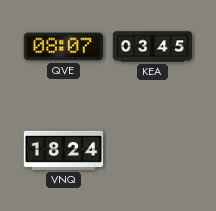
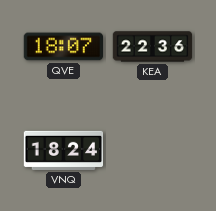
QVE: 08:07 -> 18:07
KEA: 03:45 -> 22:36
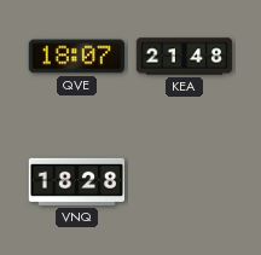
KEA: 22:36 -> 21:48
VNQ: 18:24 -> 18:28
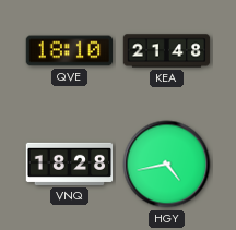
QVE: 18:07 -> 18:10
HGY: none -> 4:43
